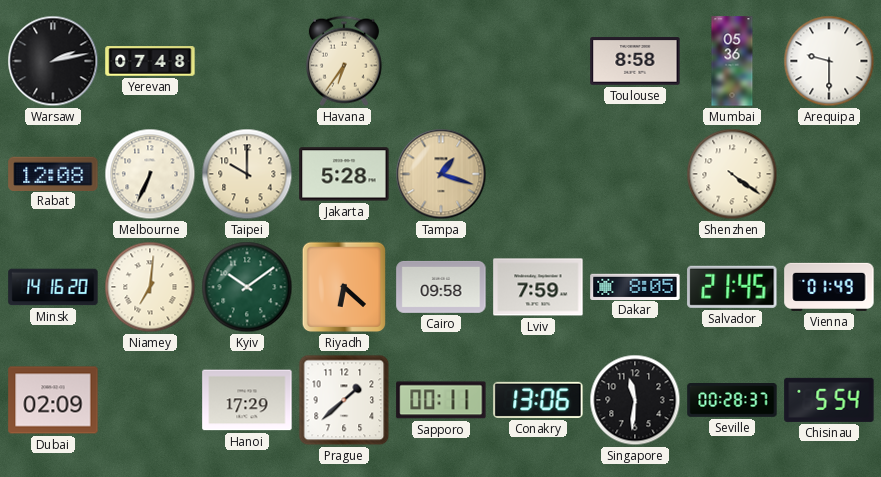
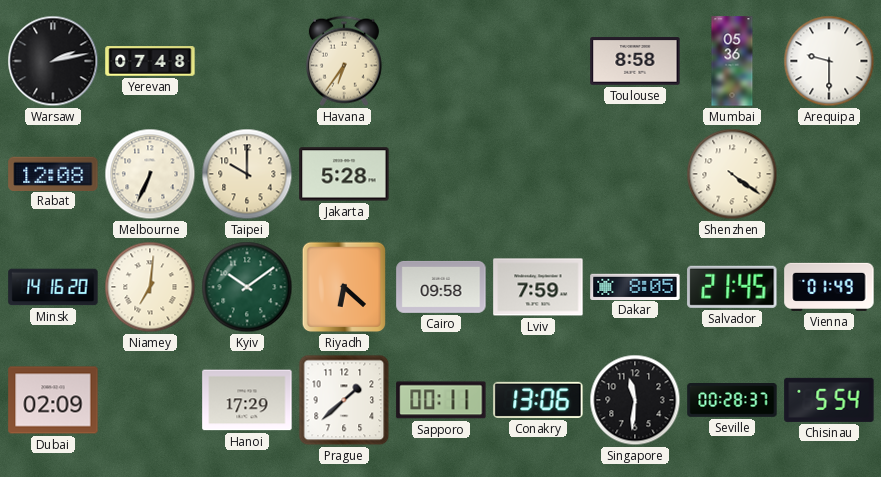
Tampa: 1:18 -> none
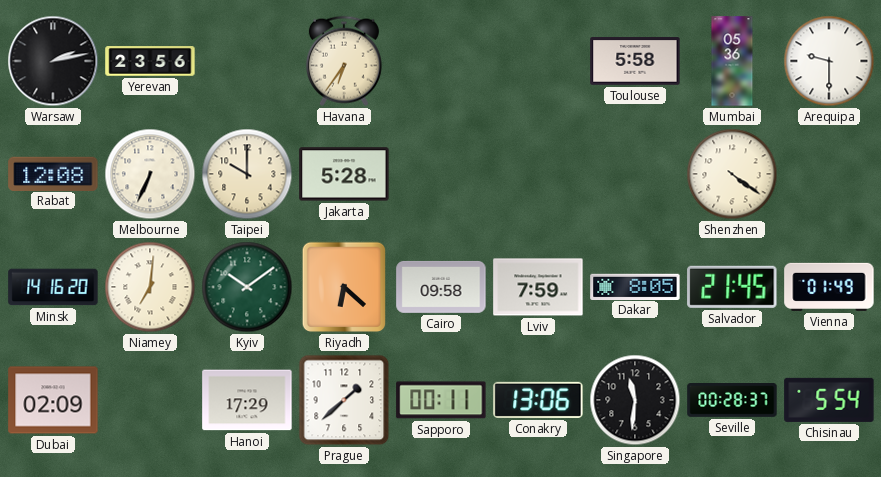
Yerevan: 07:48 -> 23:56
Toulouse: 8:58 -> 5:58
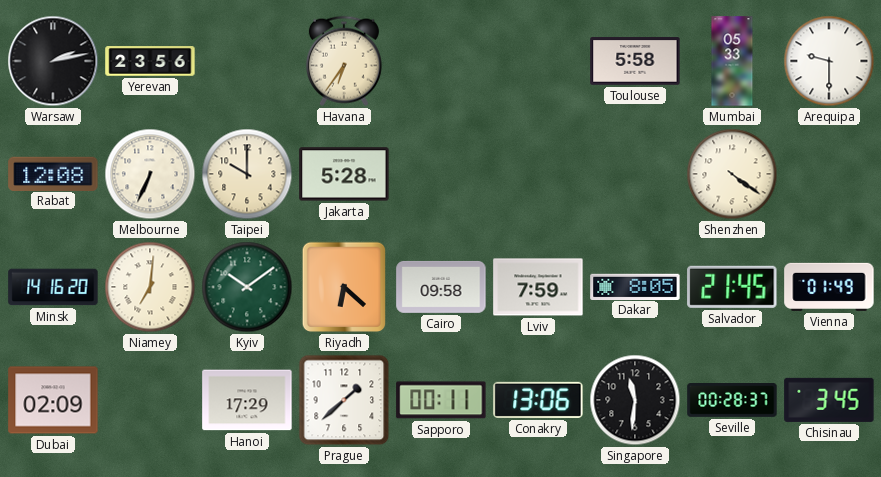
Mumbai: 05:36 -> 05:33
Chisinau: 5:54 -> 3:45
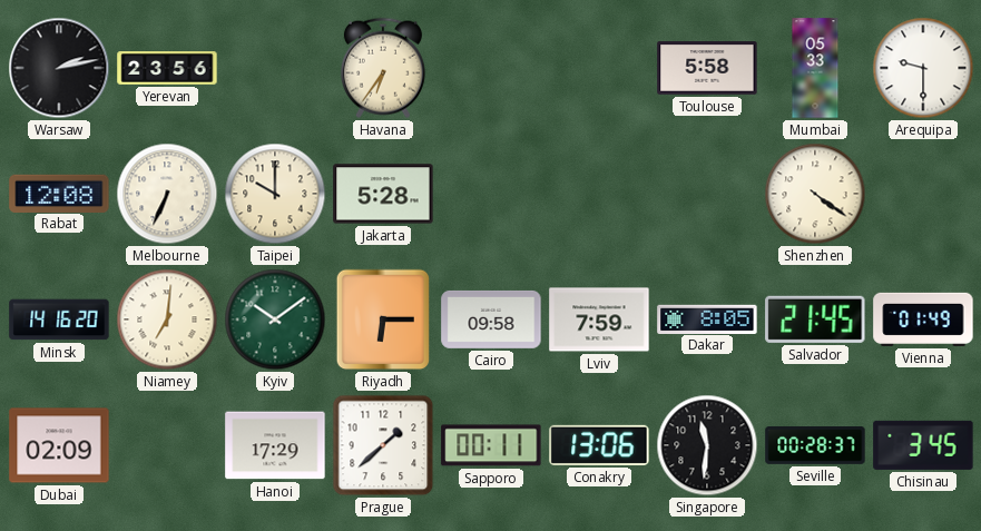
Riyadh: 6:22 -> 6:15
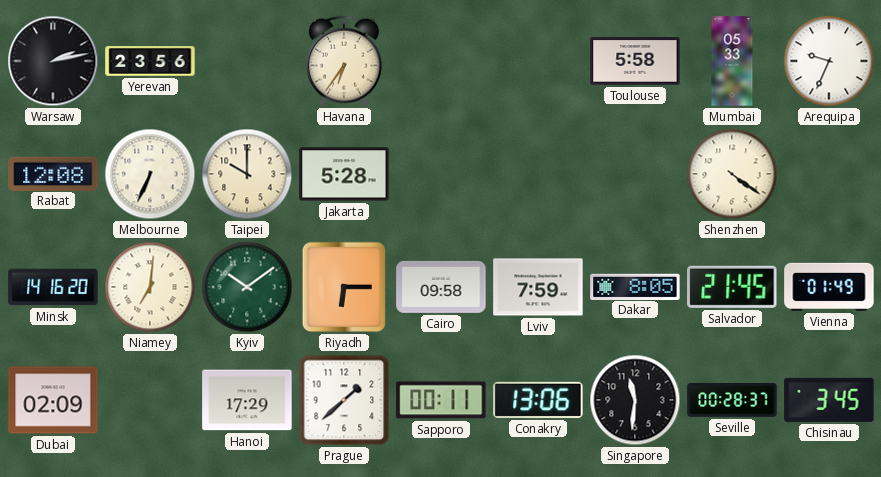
Arequipa: 9:30 -> 9:34
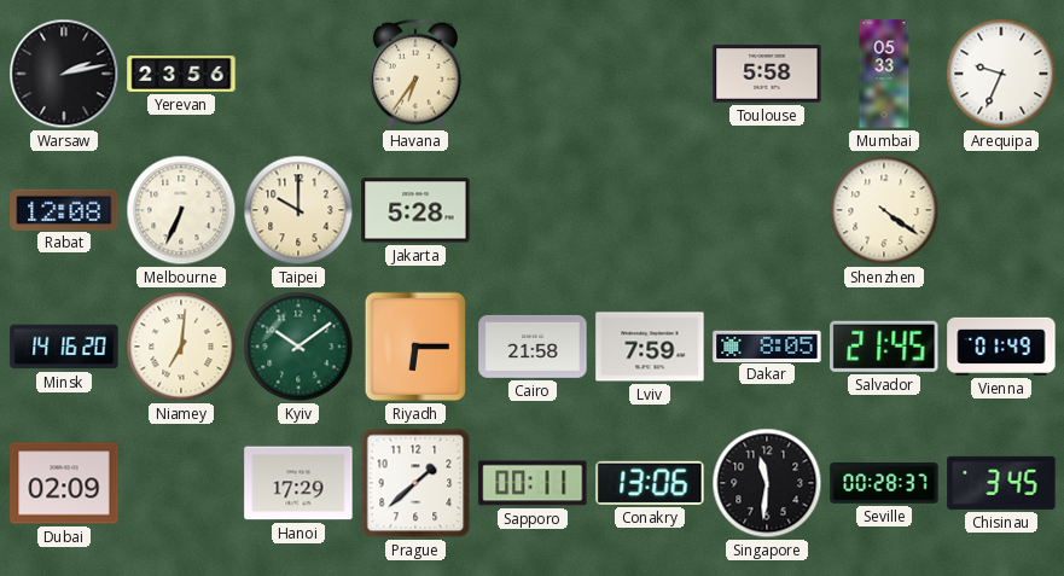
Cairo: 09:58 -> 21:58
